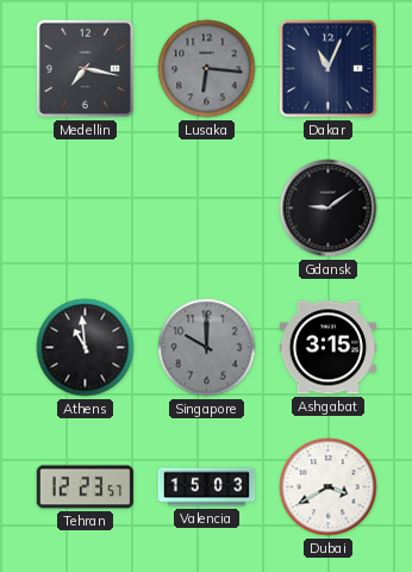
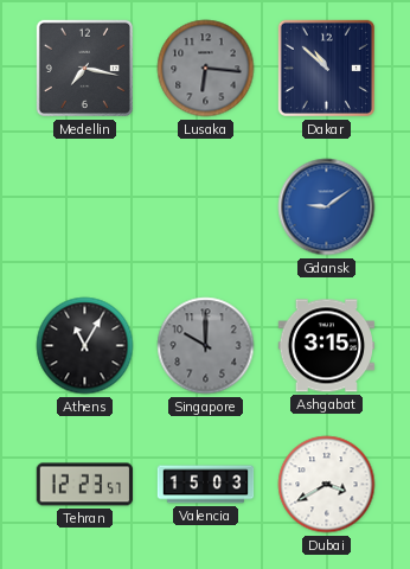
Dakar: 11:04 -> 10:52
Gdansk dial: black -> blue
Athens: 10:59 -> 11:05
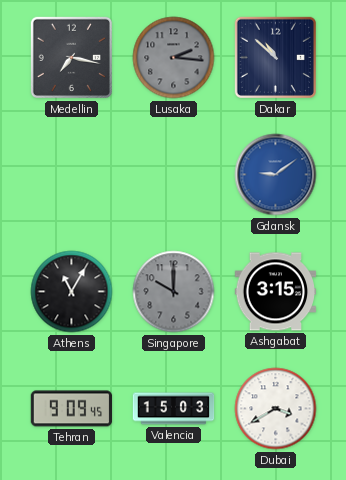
Lusaka: 6:16 -> 2:16
Tehran: 12:23 -> 9:09
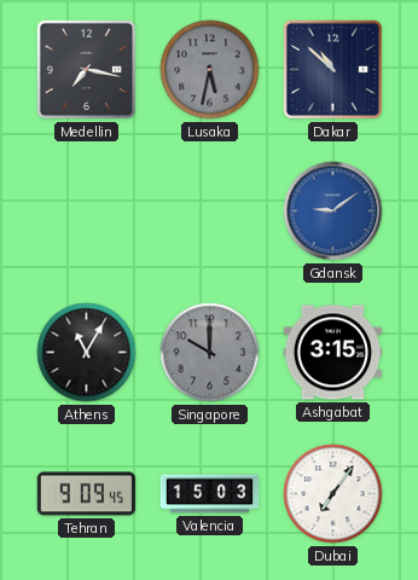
Lusaka: 2:16 -> 5:32
Dubai: 3:40 -> 7:06
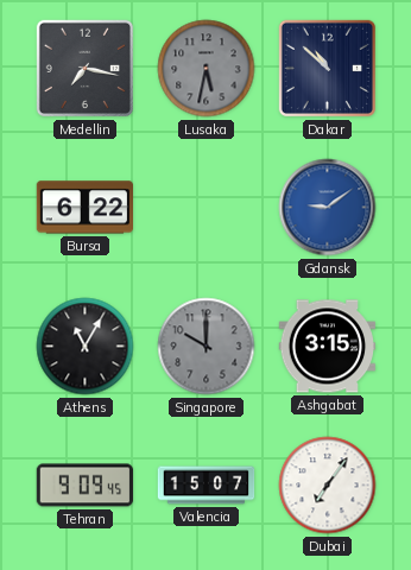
Bursa: none -> 6:22
Valencia: 15:03 -> 15:07
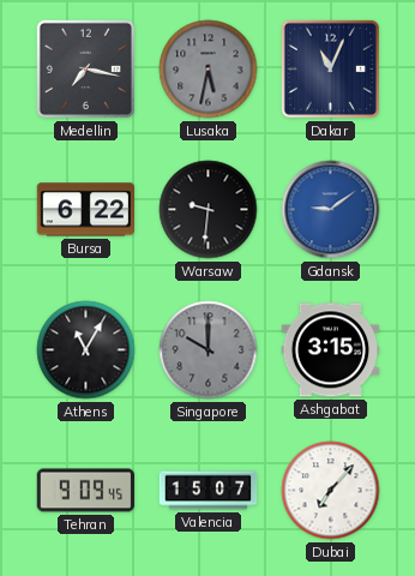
Dakar: 10:52 -> 11:04
Warsaw: none -> 9:31
Dubai: 7:06 -> 7:07
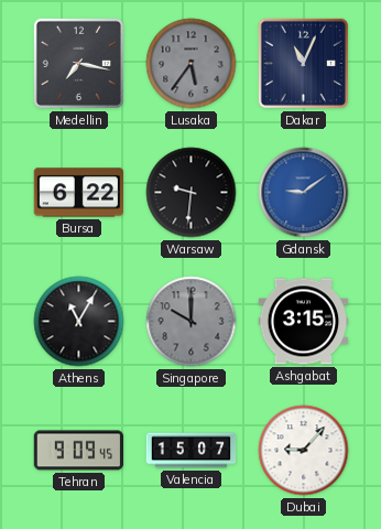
Lusaka: 5:32 -> 5:36
Dubai: 7:07 -> 9:07
